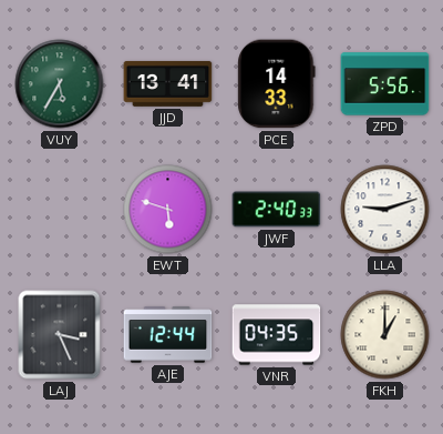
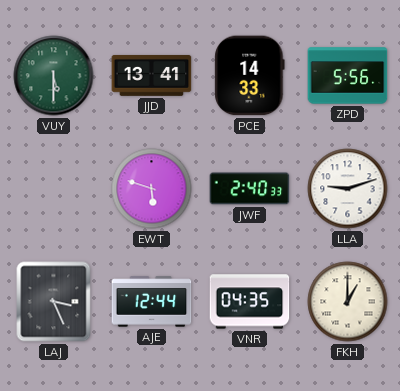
VUY: 5:35 -> 5:30
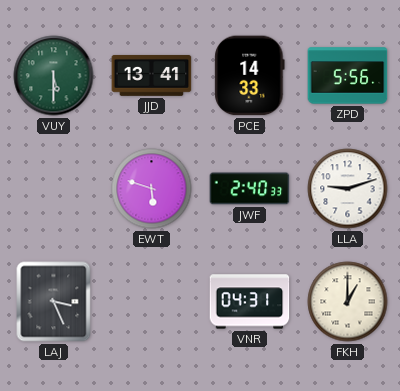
AJE: 12:44 -> none
VNR: 04:35 -> 04:31
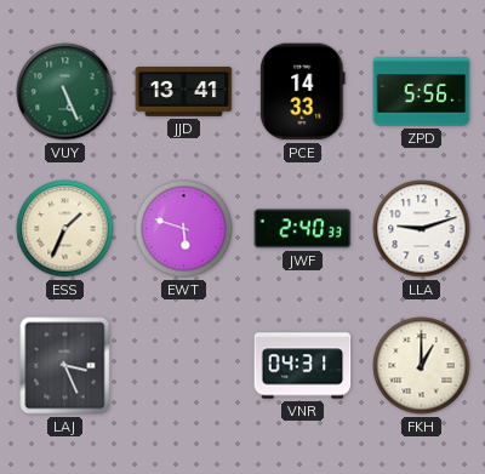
VUY: 5:30 -> 5:26
ESS: none -> 1:34
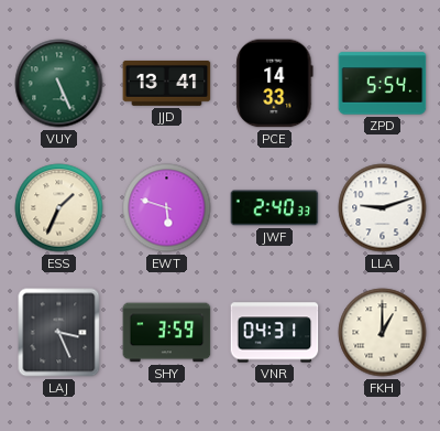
ZPD: 5:56 -> 5:54
SHY: none -> 3:59
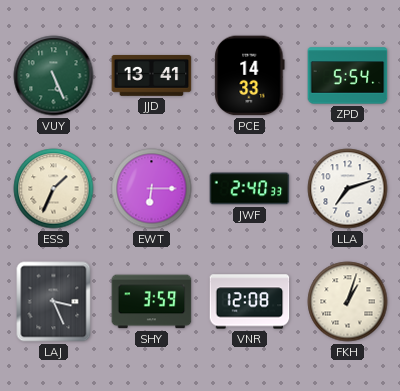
EWT: 5:48 -> 6:15
LLA: 9:12 -> 7:12
VNR: 04:31 -> 12:08
FKH: 1:00 -> 1:03
